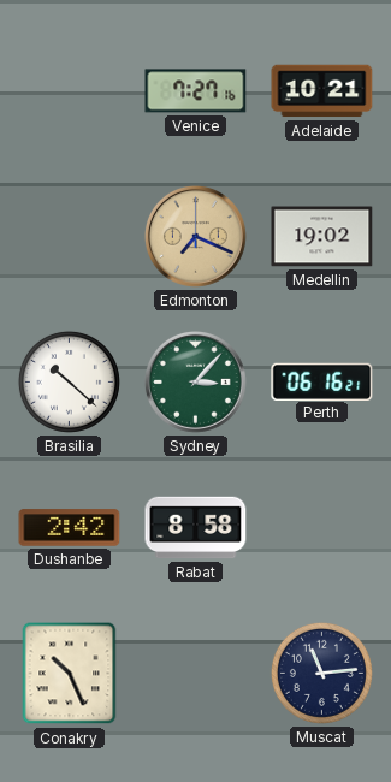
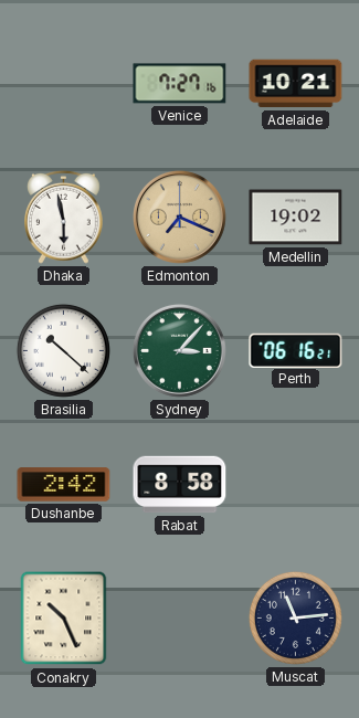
Dhaka: none -> 5:58
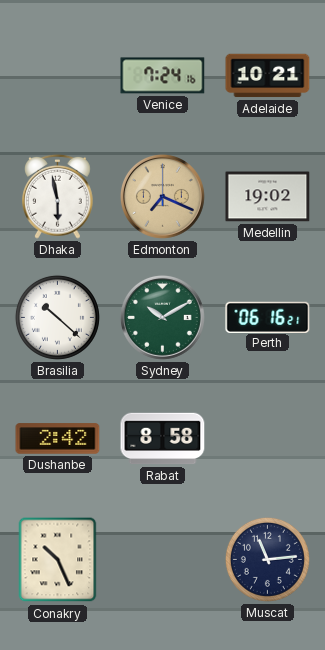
Venice: 7:27 -> 7:24
Sydney: 3:07 -> 10:10
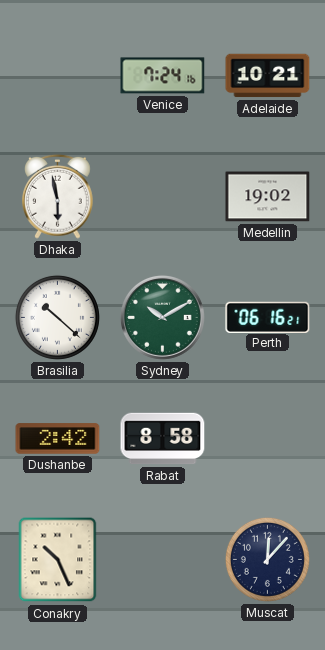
Edmonton: 7:19 -> none
Muscat: 11:14 -> 12:07
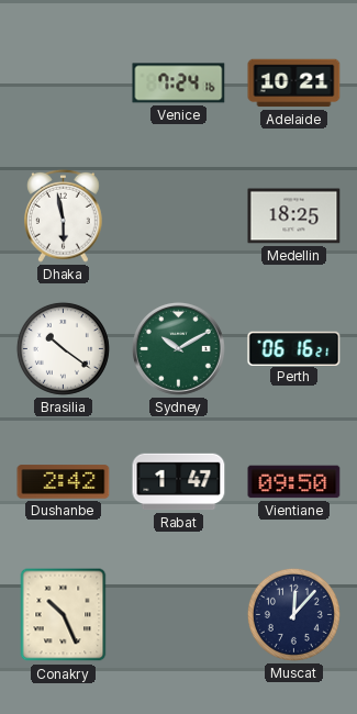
Medellin: 19:02 -> 18:25
Brasilia: 10:22 -> 10:21
Rabat: 8:58 -> 1:47
Vientiane: none -> 09:50
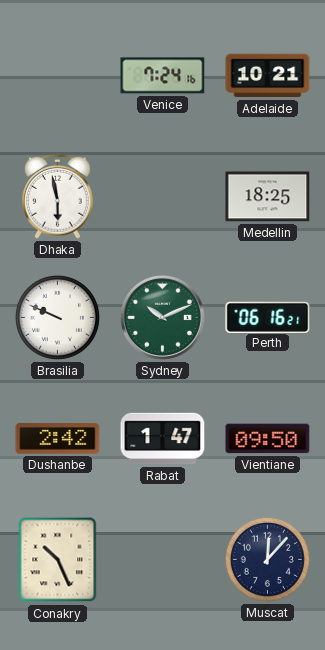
Brasilia: 10:21 -> 9:49
Sydney: 10:10 -> 10:11
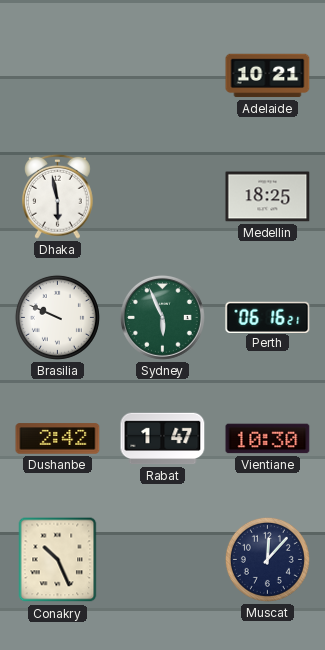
Venice: 7:24 -> none
Sydney: 10:11 -> 5:56
Vientiane: 09:50 -> 10:30
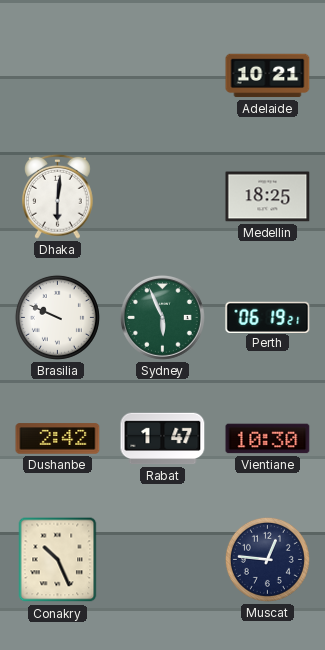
Dhaka: 5:58 -> 6:01
Perth: 06:16 -> 06:19
Muscat: 12:07 -> 12:46
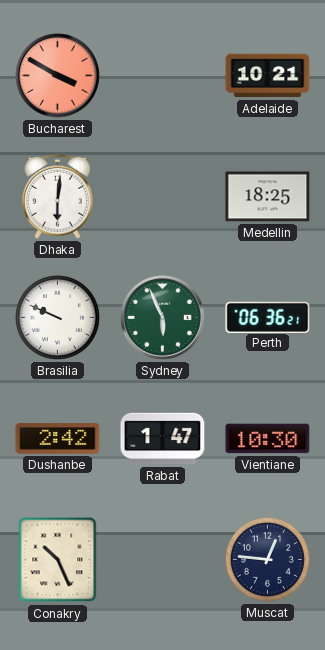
Bucharest: none -> 3:50
Perth: 06:19 -> 06:36
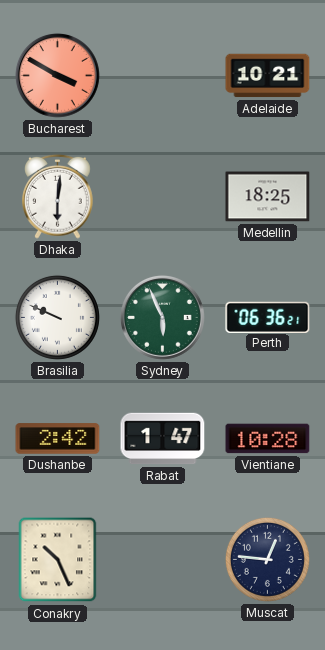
Vientiane: 10:30 -> 10:28
